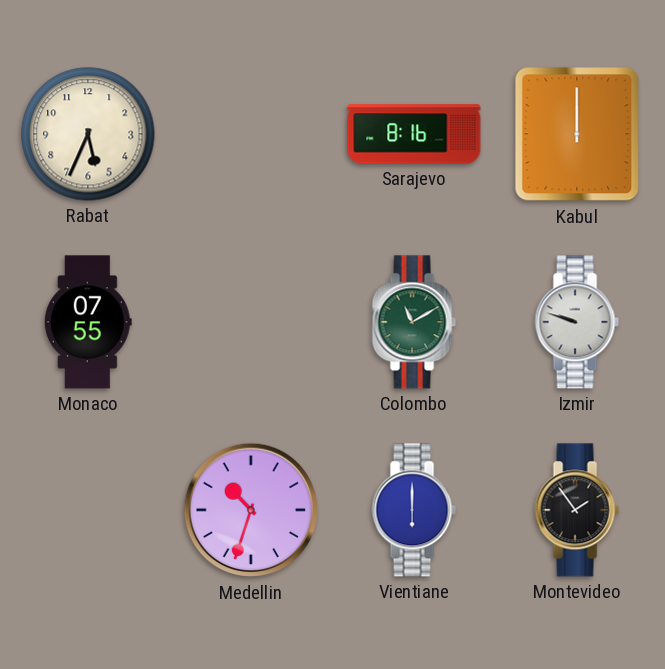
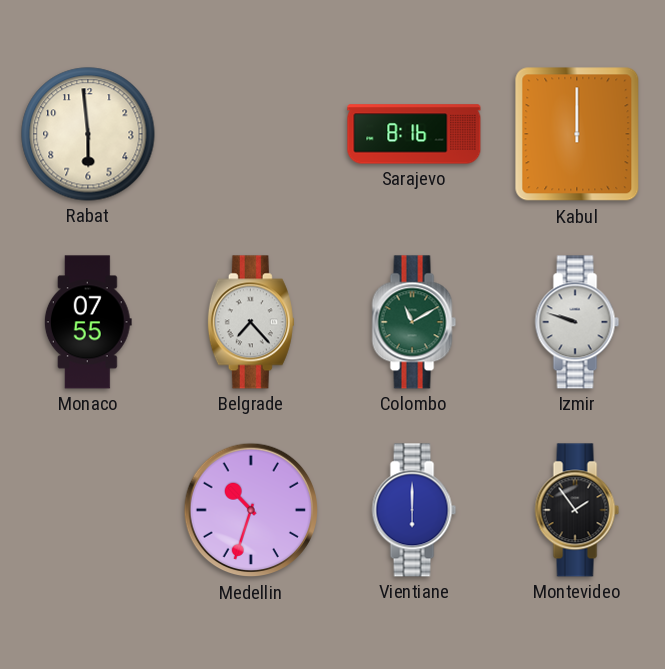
Rabat: 5:34 -> 5:59
Belgrade: none -> 7:23
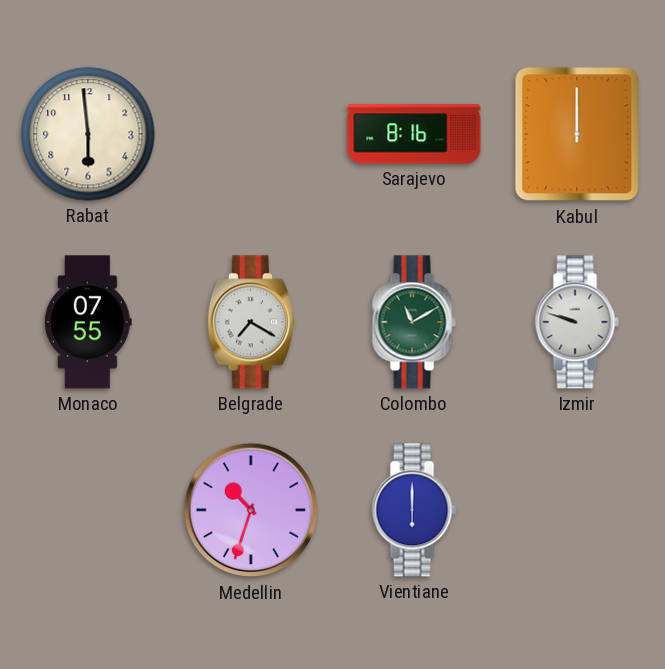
Belgrade: 7:23 -> 7:20
Montevideo: 1:54 -> none
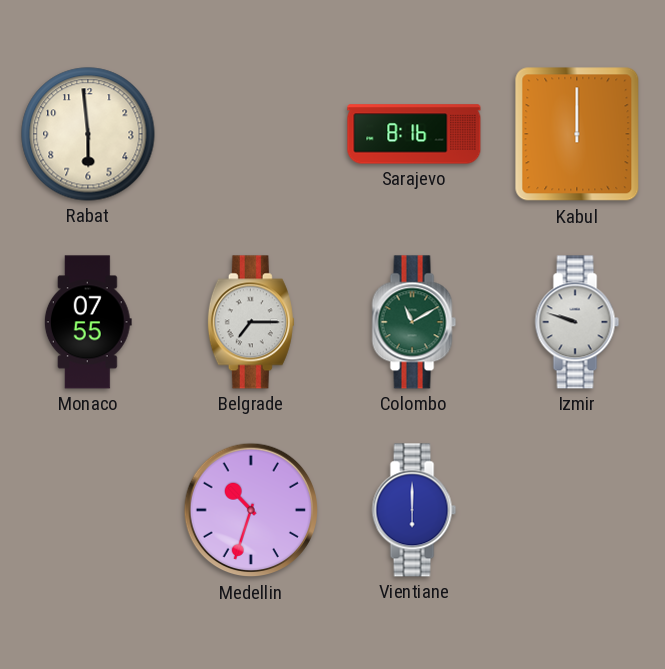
Belgrade: 7:20 -> 7:15
